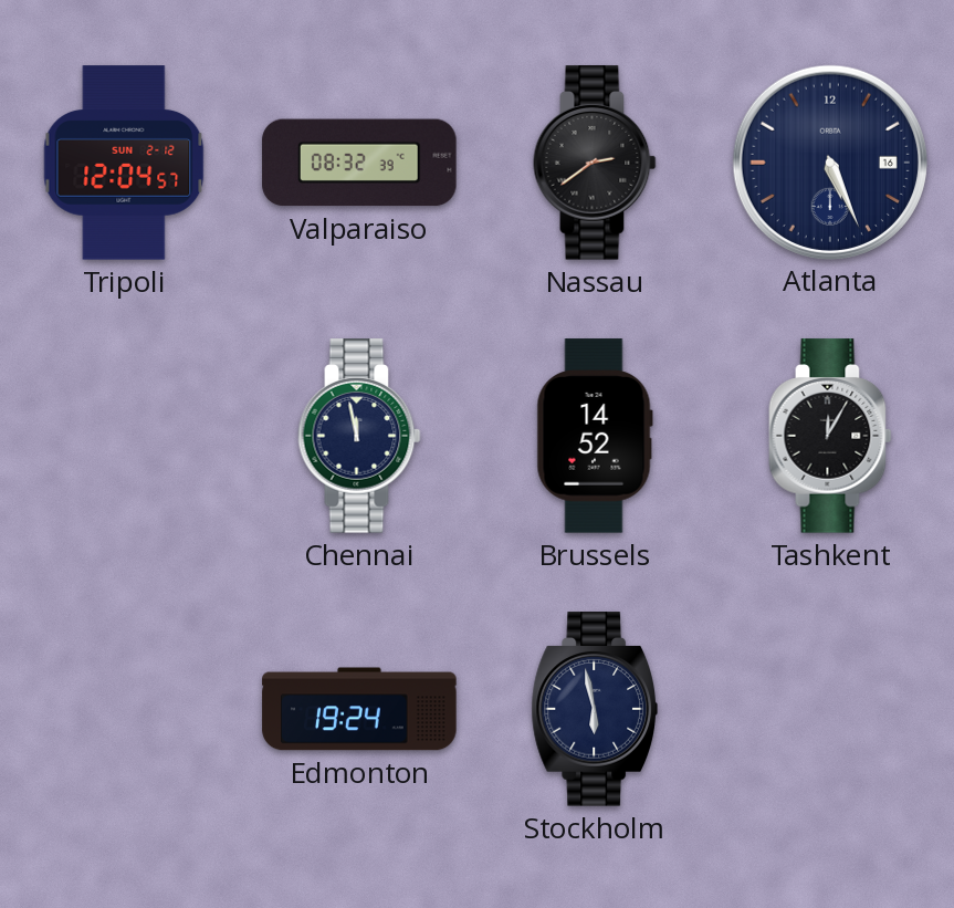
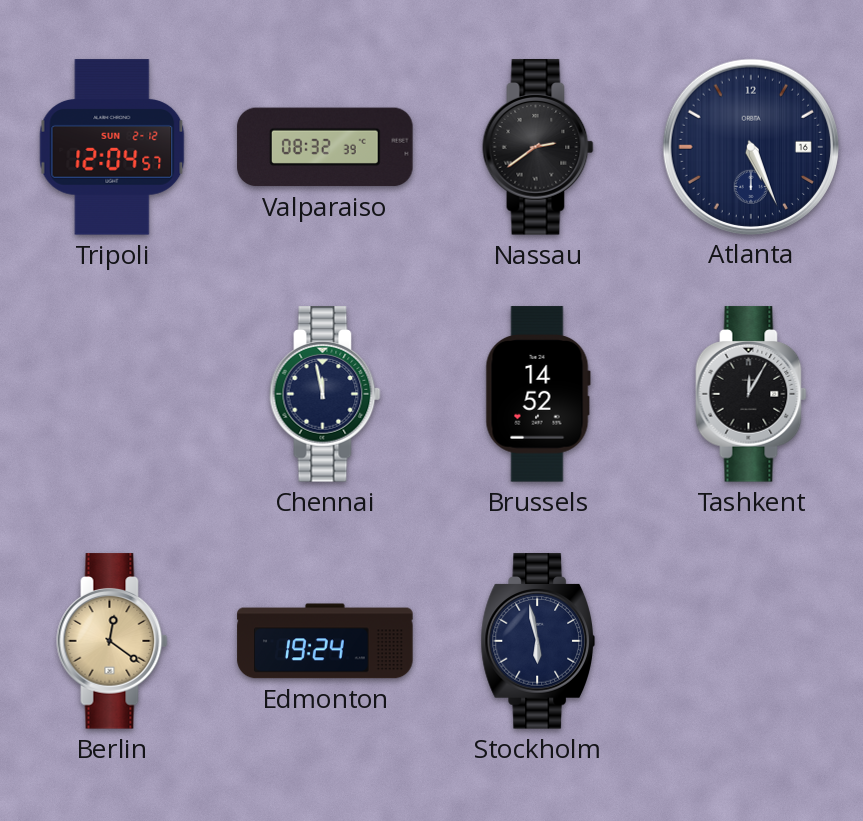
Berlin: none -> 12:21
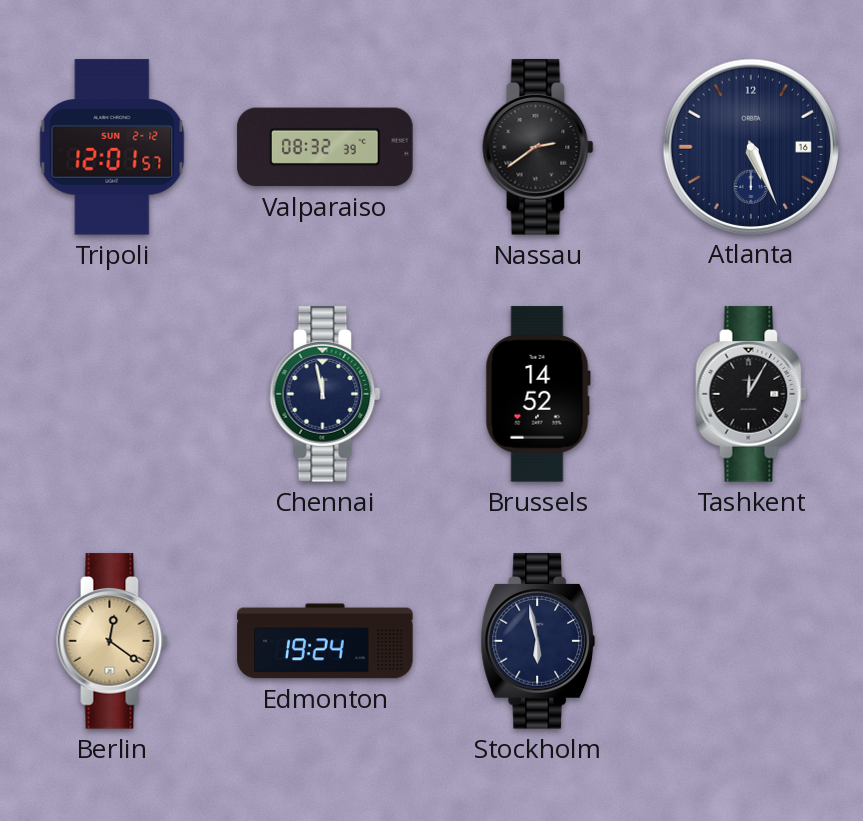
Tripoli: 12:04 -> 12:01
